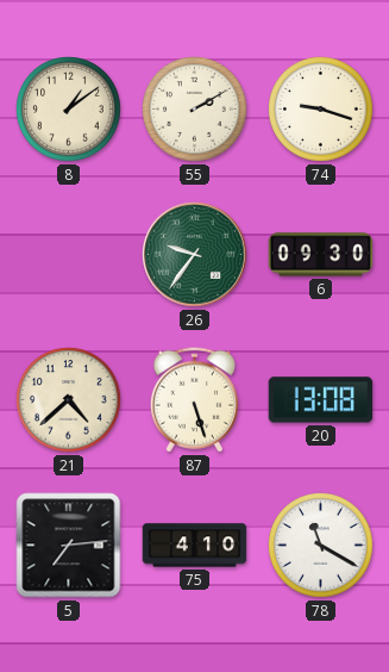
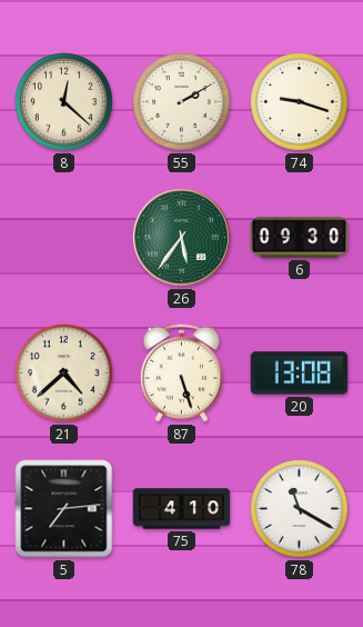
8: 1:09 -> 12:22
26: 9:36 -> 5:36
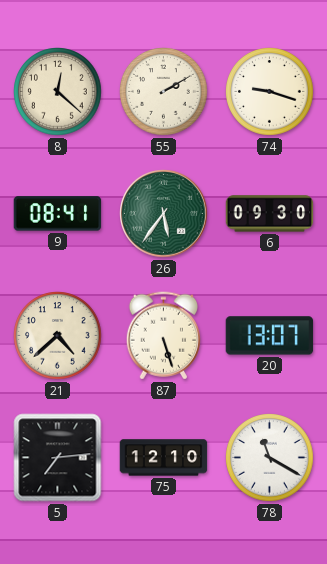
9: none -> 08:41
20: 13:08 -> 13:07
75: 4:10 -> 12:10
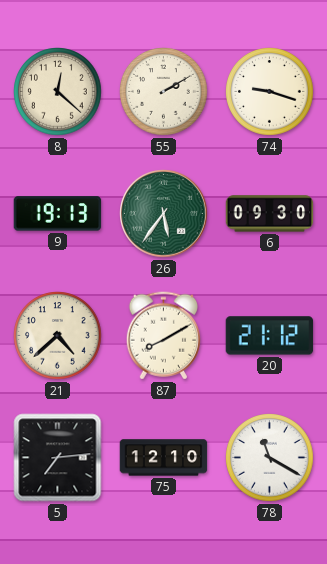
9: 08:41 -> 19:13
87: 5:27 -> 8:10
20: 13:07 -> 21:12
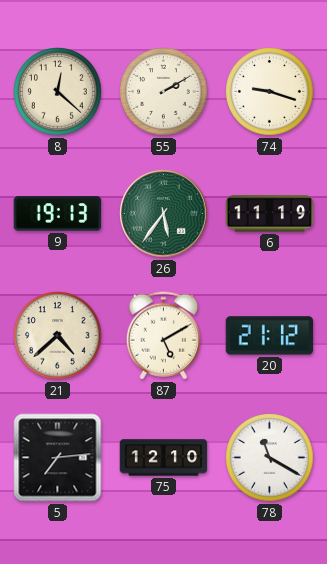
6: 09:30 -> 11:19
87: 8:10 -> 5:10
